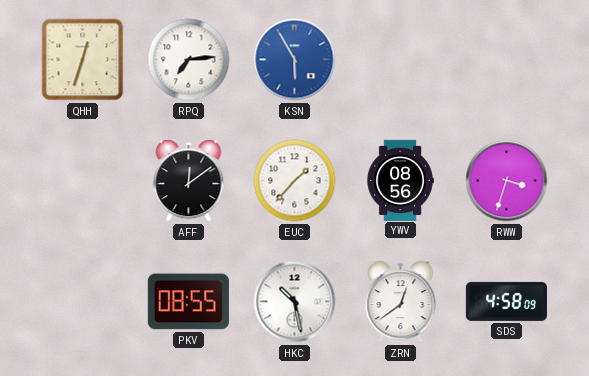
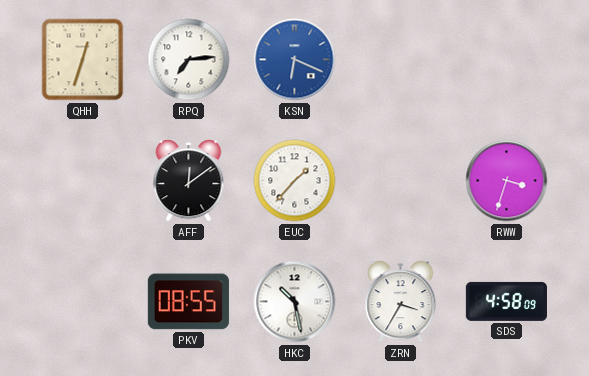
KSN: 5:55 -> 6:19
YWV: 08:56 -> none
ZRN: 12:39 -> 3:35
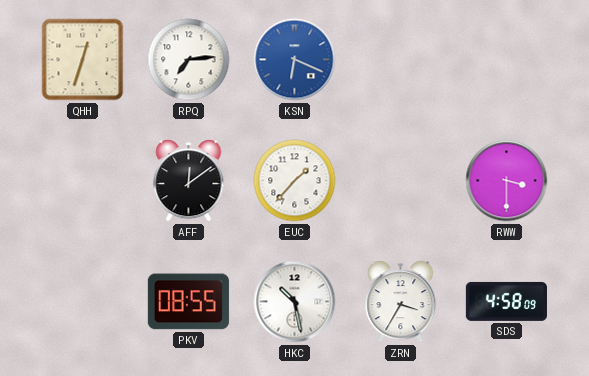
RWW: 3:33 -> 3:30
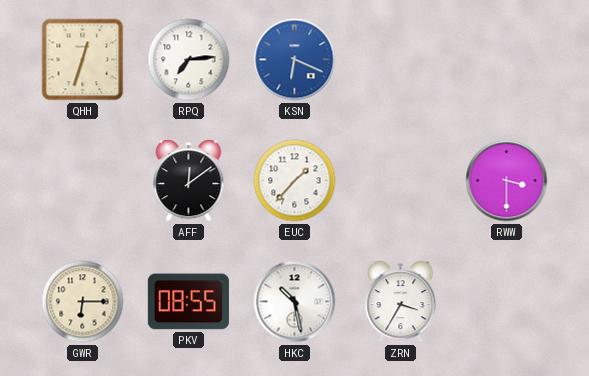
GWR: none -> 6:15
SDS: 4:58 -> none
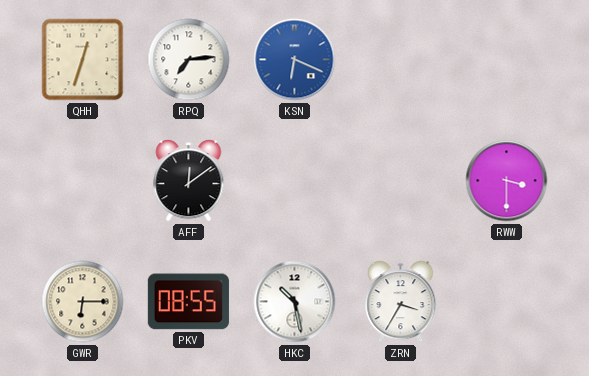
EUC: 1:37 -> none
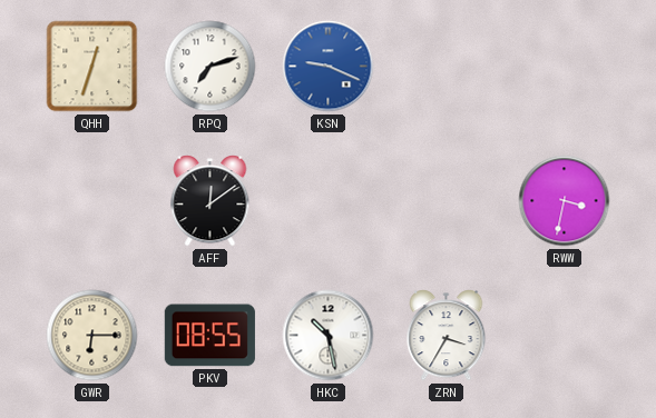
RPQ: 7:14 -> 7:12
KSN: 6:19 -> 9:19
RWW: 3:30 -> 3:32
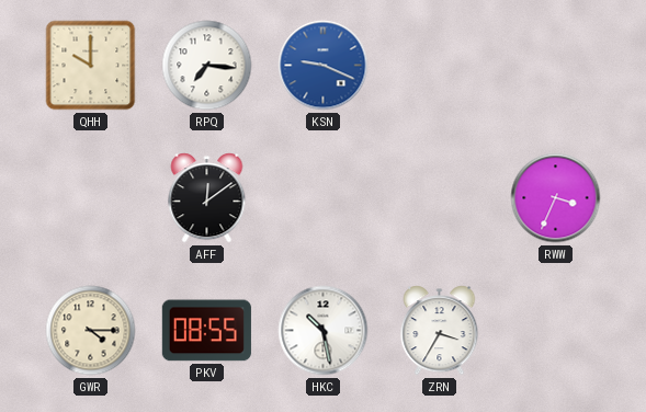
QHH: 12:33 -> 10:00
RPQ: 7:12 -> 7:16
RWW: 3:32 -> 3:34
GWR: 6:15 -> 4:15
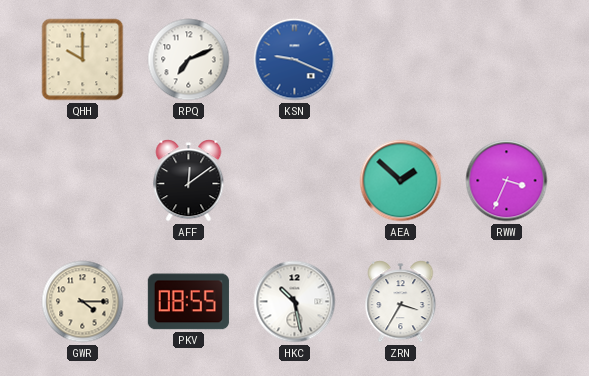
RPQ: 7:16 -> 7:11
AEA: none -> 1:52
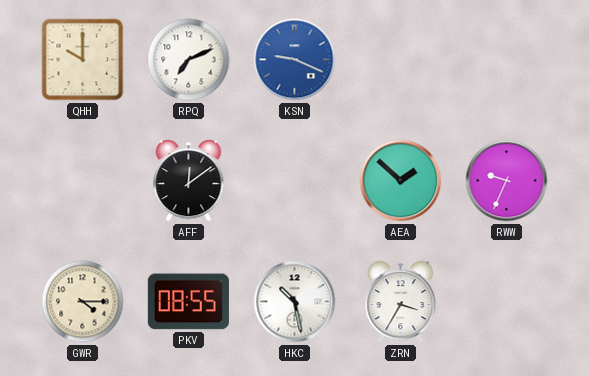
RWW: 3:34 -> 9:34
